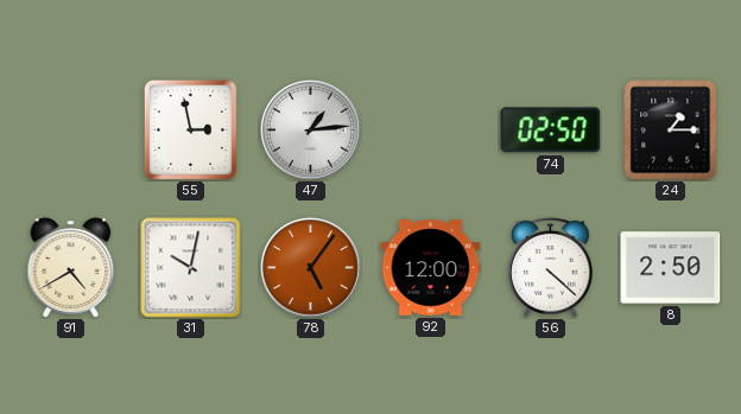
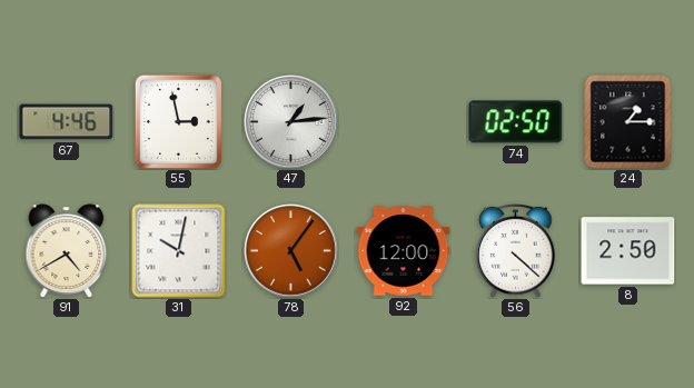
67: none -> 4:46
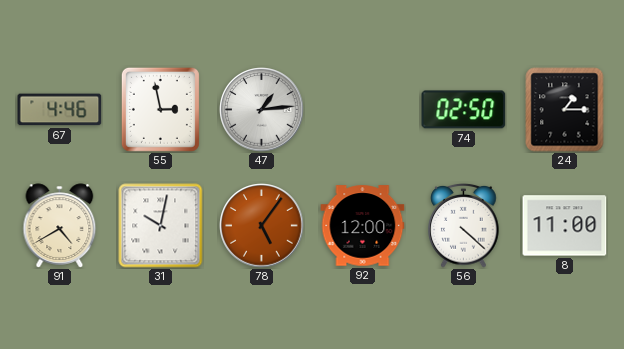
8: 2:50 -> 11:00
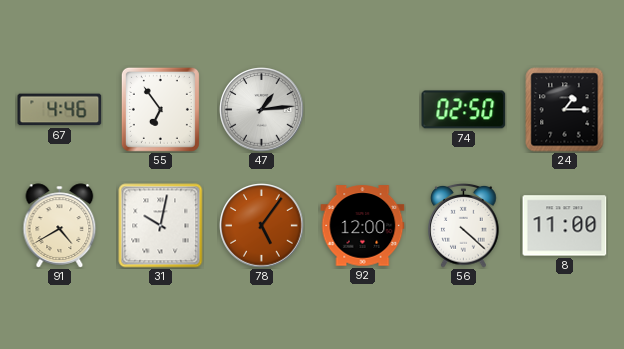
55: 2:58 -> 6:54
